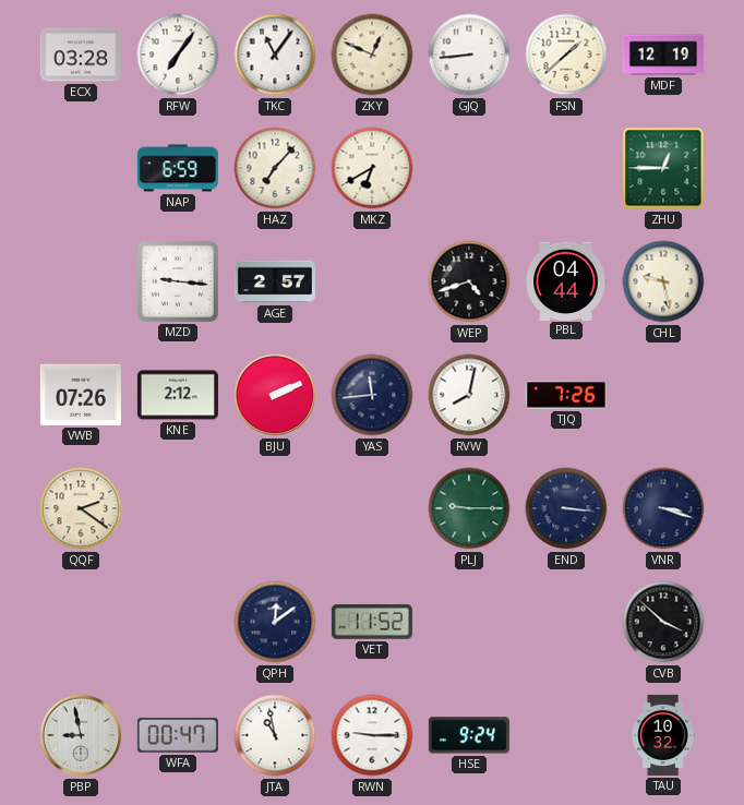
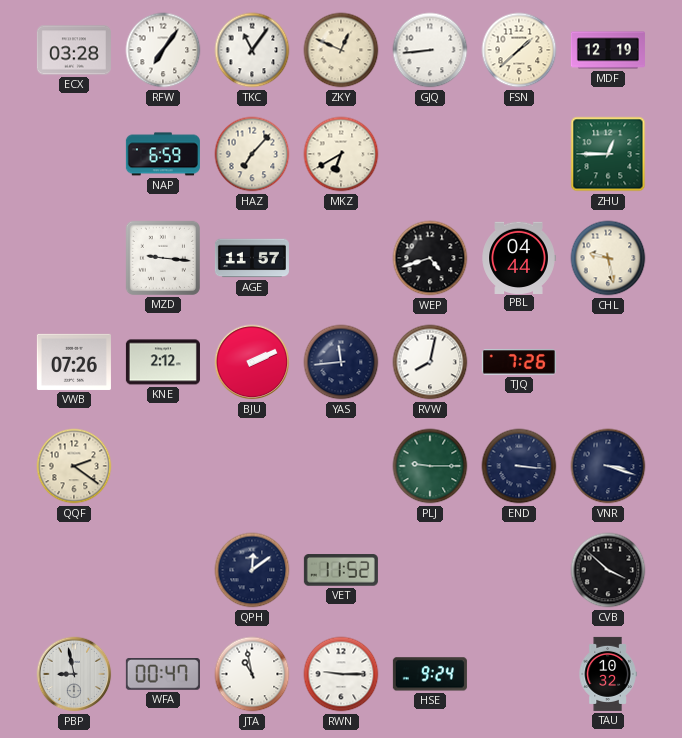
AGE: 2:57 -> 11:57
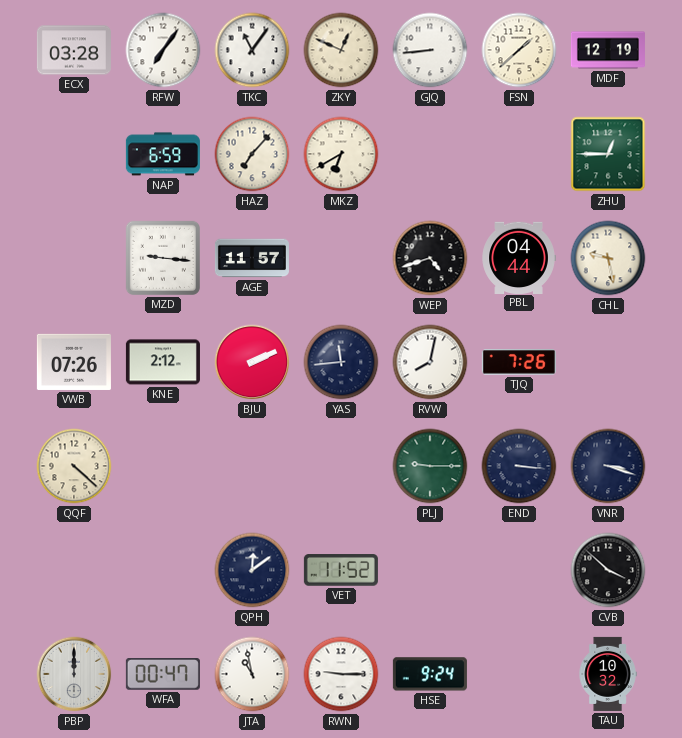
QQF: 2:21 -> 4:22
PBP: 8:58 -> 12:00
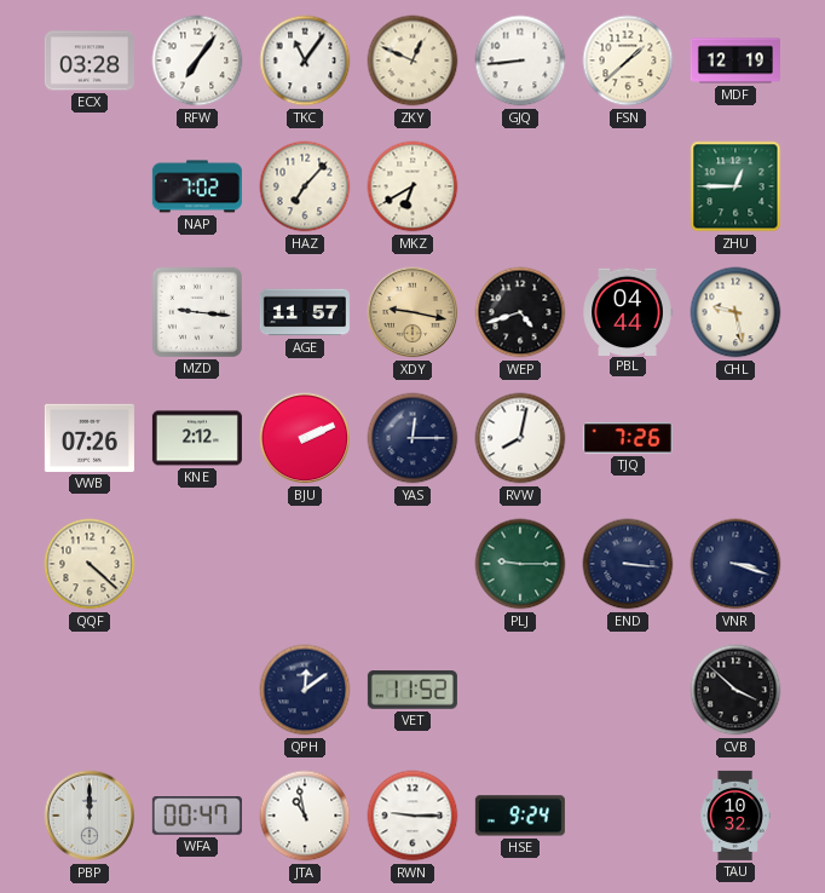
NAP: 6:59 -> 7:02
XDY: none -> 9:17
YAS: 11:44 -> 12:15
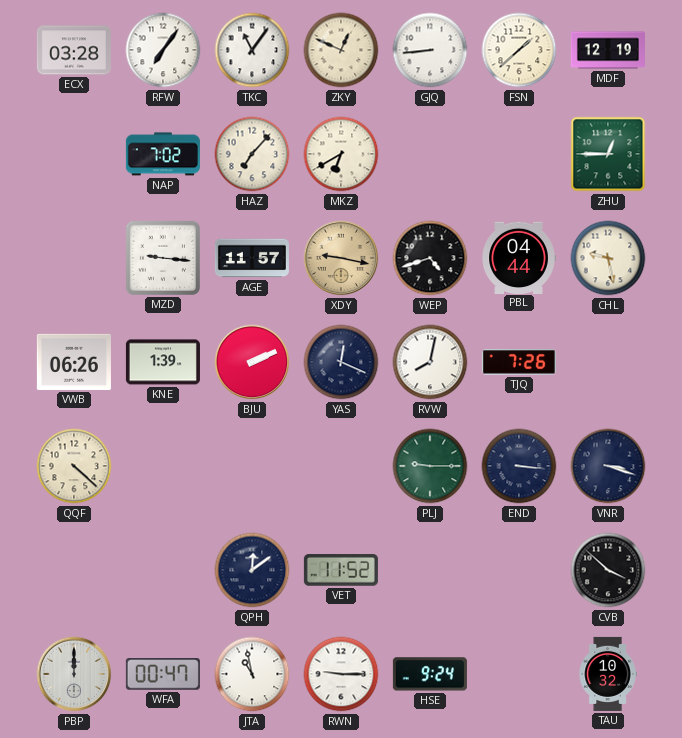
VWB: 07:26 -> 06:26
KNE: 2:12 -> 1:39
YAS: 12:15 -> 12:19
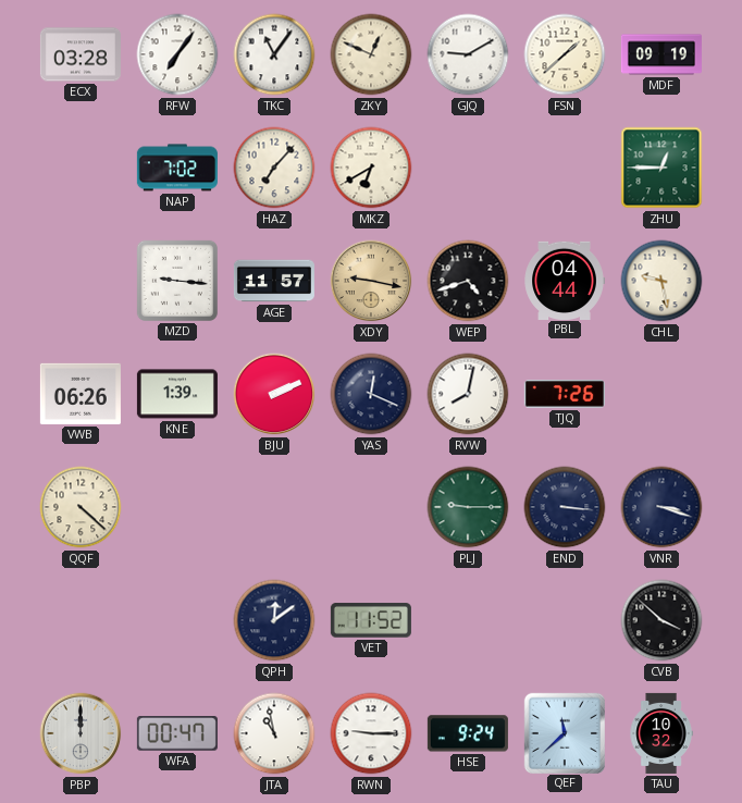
GJQ: 8:44 -> 9:10
MDF: 12:19 -> 09:19
QEF: none -> 11:38
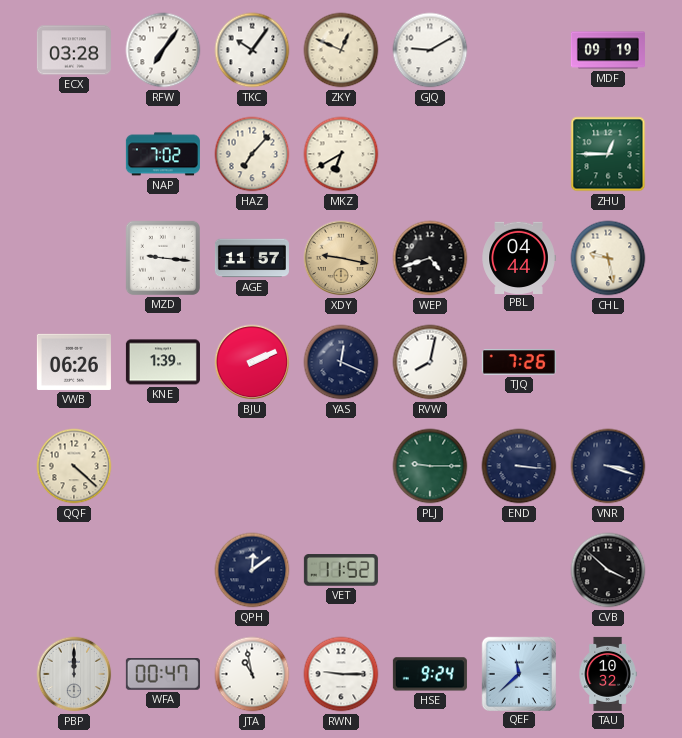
TKC: 11:06 -> 10:06
FSN: 1:38 -> none
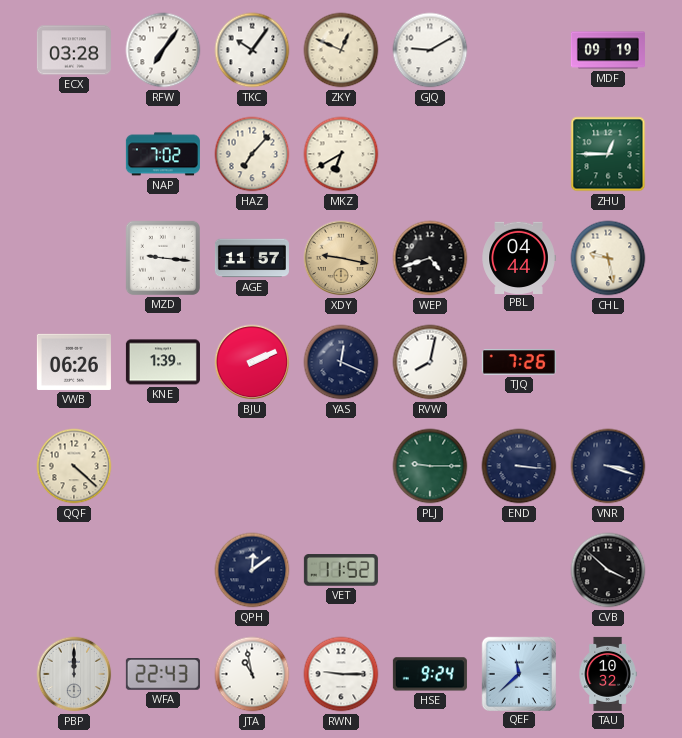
WFA: 00:47 -> 22:43
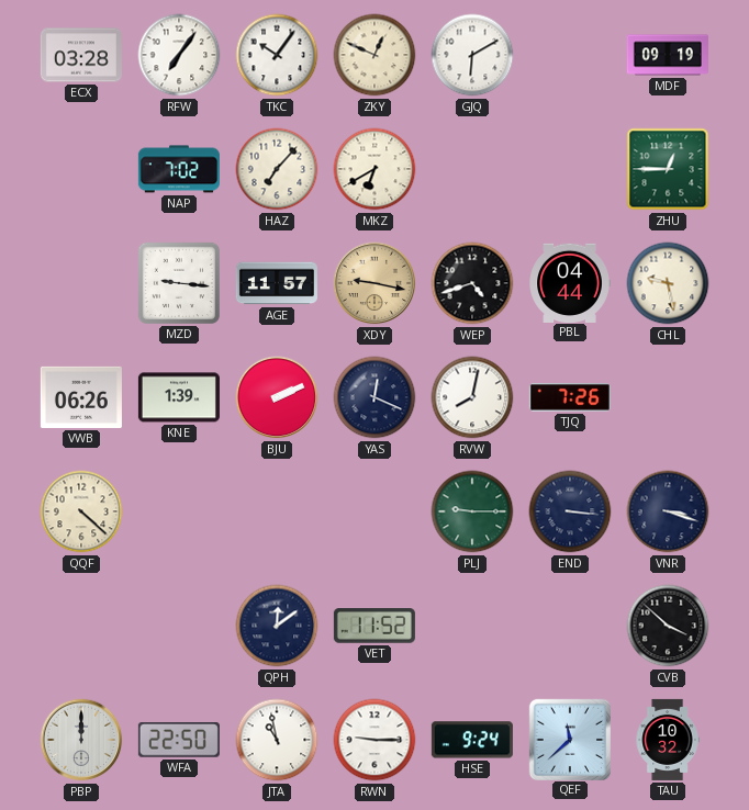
GJQ: 9:10 -> 6:10
WFA: 22:43 -> 22:50
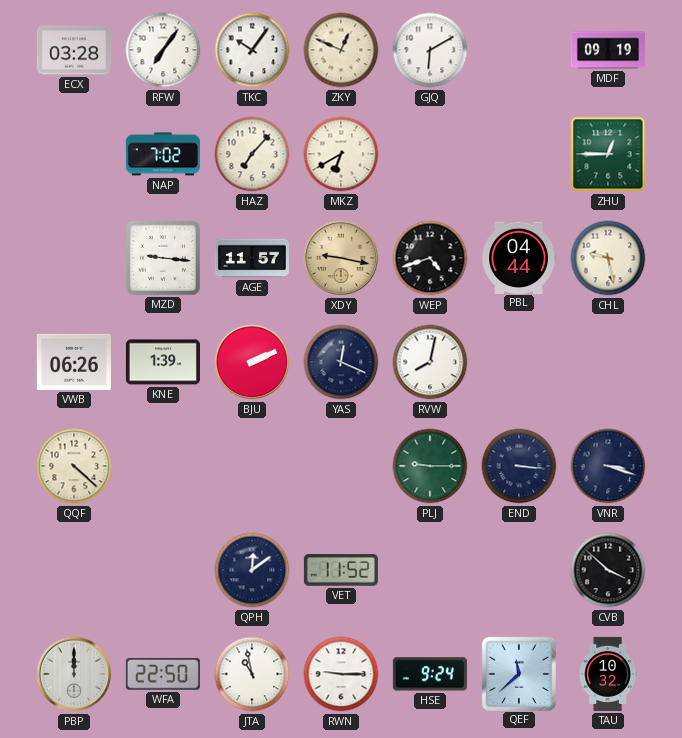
TJQ: 7:26 -> none
